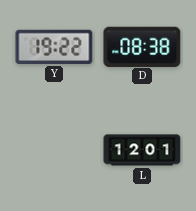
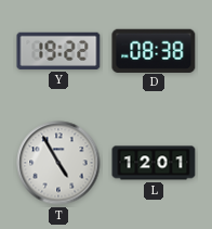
T: none -> 4:55
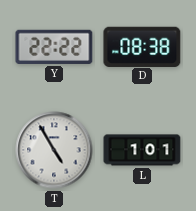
Y: 19:22 -> 22:22
L: 12:01 -> 1:01
